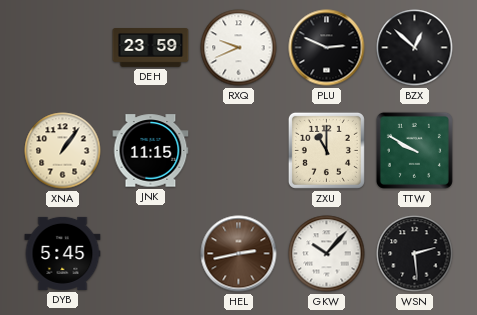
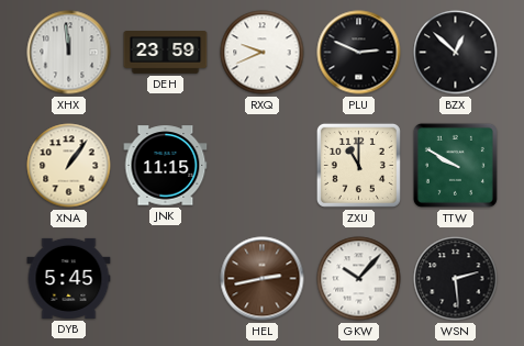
XHX: none -> 11:59
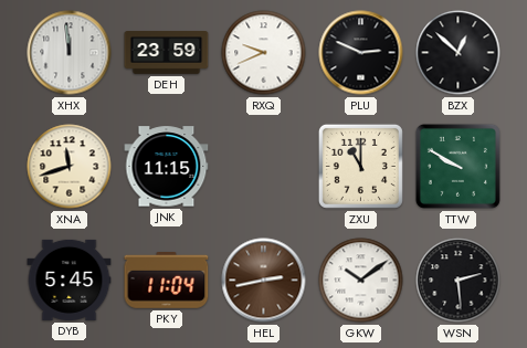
XNA: 1:06 -> 11:42
PKY: none -> 11:04
GKW: 10:07 -> 10:09
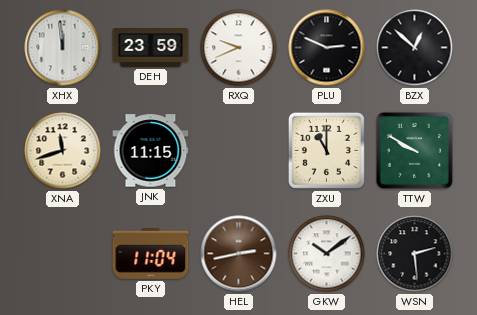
DYB: 5:45 -> none
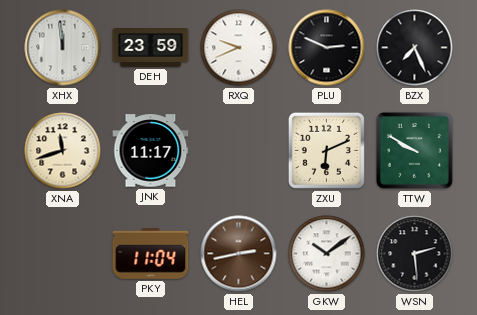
BZX: 12:52 -> 7:26
JNK: 11:15 -> 11:17
ZXU: 11:00 -> 6:11
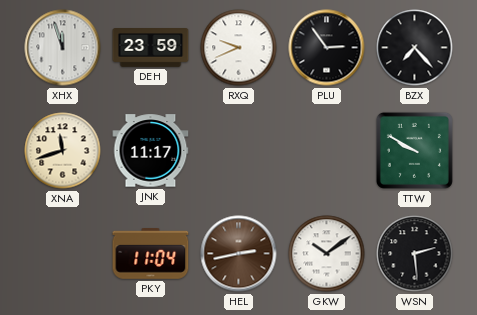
XHX: 11:59 -> 11:57
PLU: 2:49 -> 2:54
BZX: 7:26 -> 7:23
ZXU: 6:11 -> none
